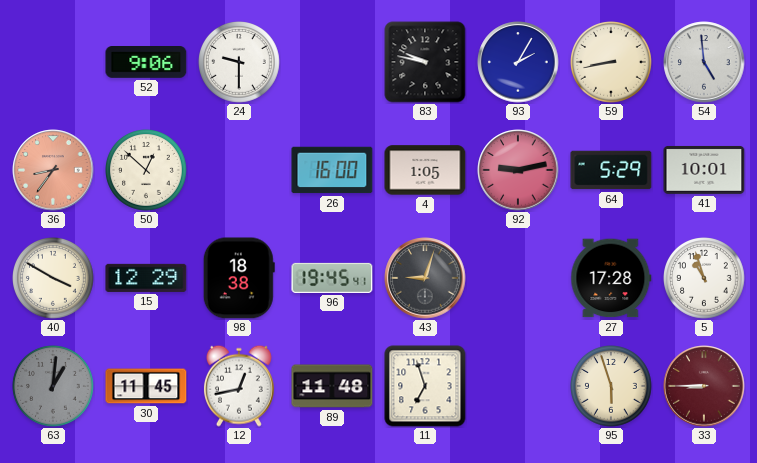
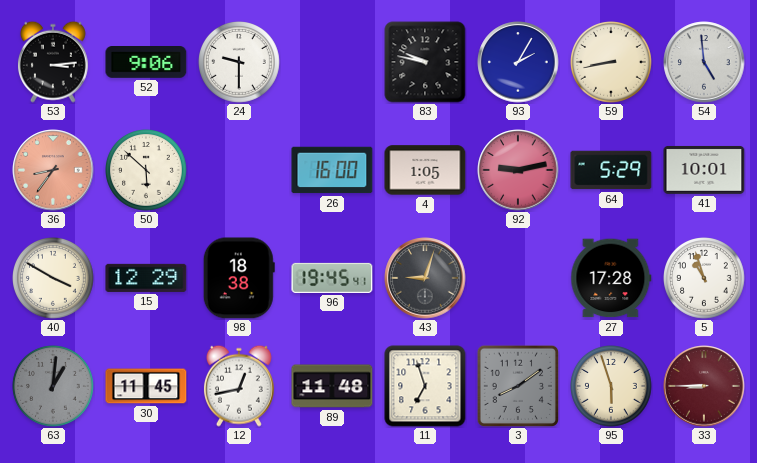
53: none -> 3:14
50: 12:52 -> 5:52
3: none -> 8:09
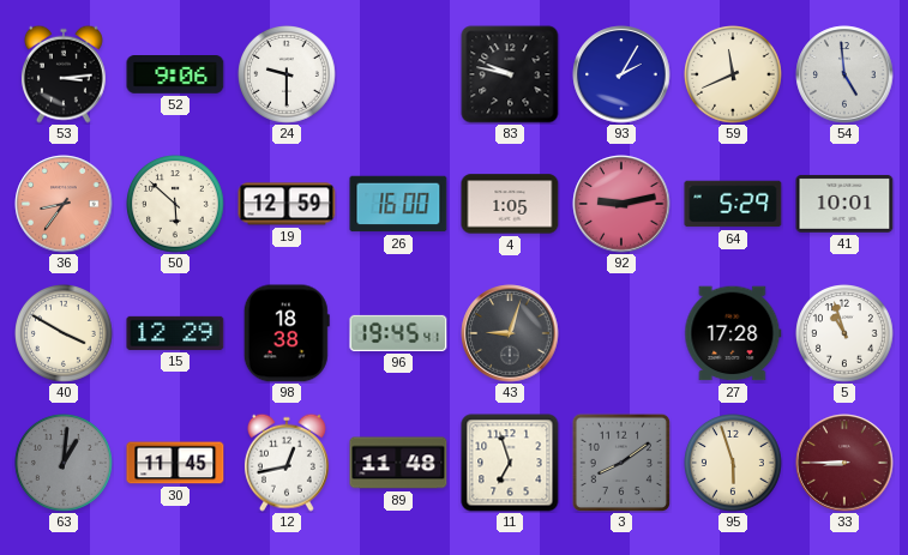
59: 8:43 -> 11:41
19: none -> 12:59
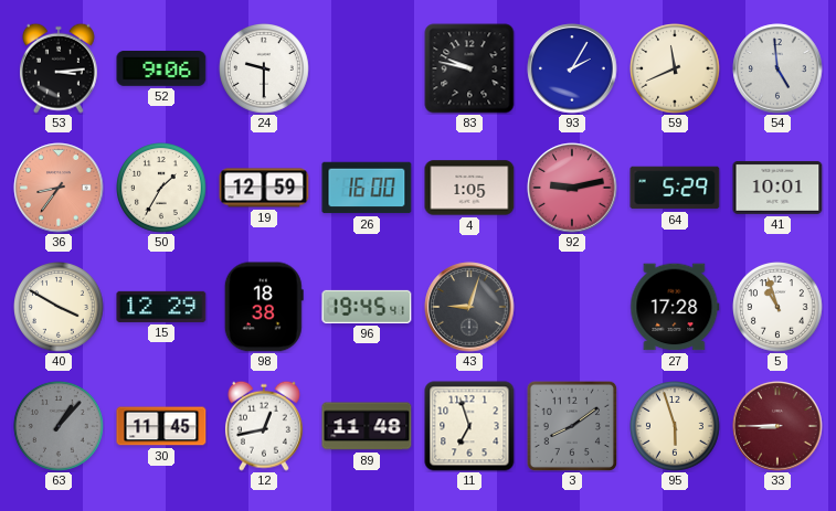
50: 5:52 -> 1:35
63: 1:01 -> 1:07
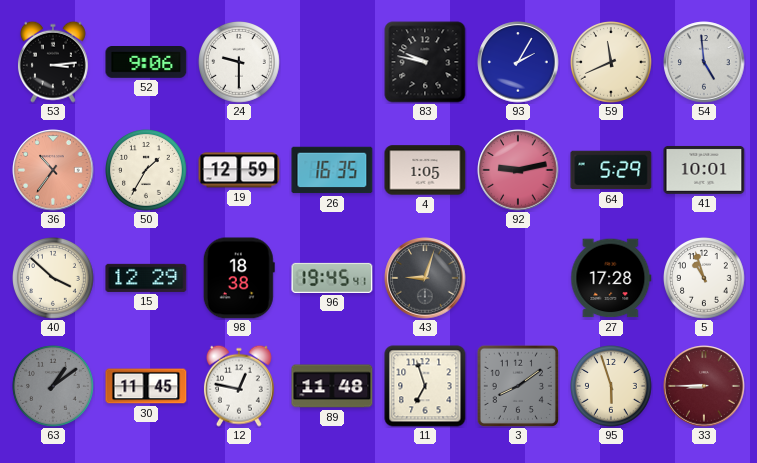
36: 8:36 -> 10:36
26: 16:00 -> 16:35
40: 3:50 -> 3:52
63: 1:07 -> 1:09
12: 12:43 -> 12:47
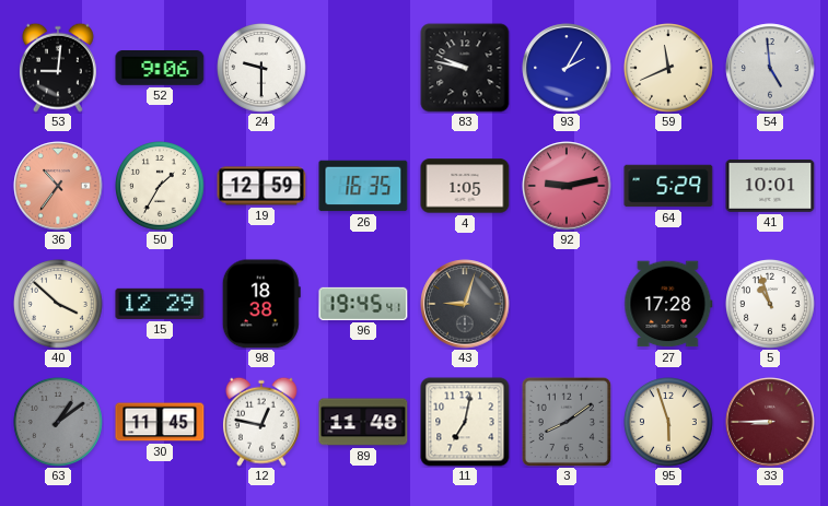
53: 3:14 -> 9:01
11: 6:57 -> 7:02
